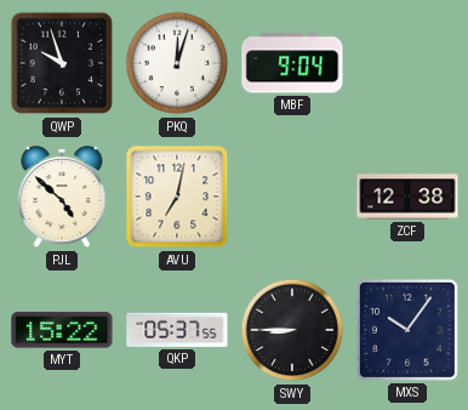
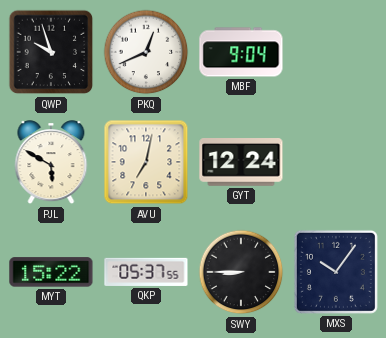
PKQ: 12:03 -> 12:41
PJL: 4:52 -> 5:50
GYT: none -> 12:24
ZCF: 12:38 -> none
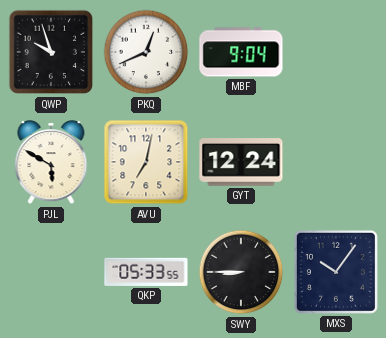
MYT: 15:22 -> none
QKP: 05:37 -> 05:33
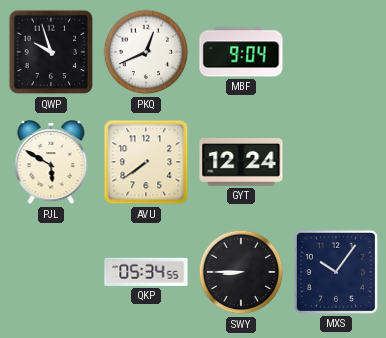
AVU: 7:02 -> 7:39
QKP: 05:33 -> 05:34
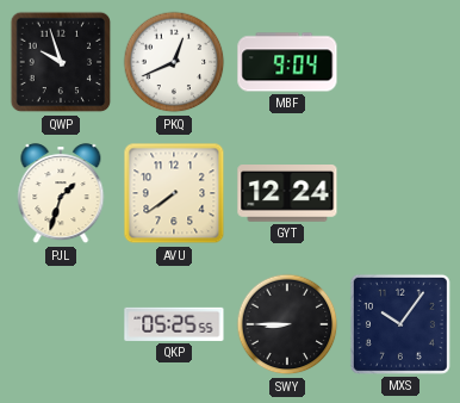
PJL: 5:50 -> 1:33
QKP: 05:34 -> 05:25
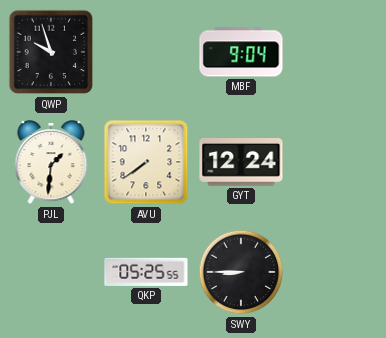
PKQ: 12:41 -> none
PJL: 1:33 -> 1:31
MXS: 10:06 -> none
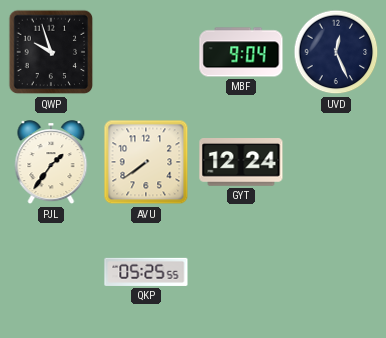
UVD: none -> 12:26
PJL: 1:31 -> 1:36
SWY: 8:45 -> none
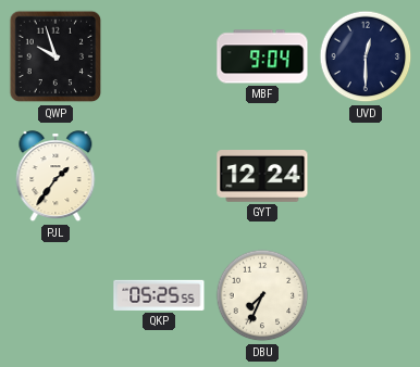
UVD: 12:26 -> 12:30
AVU: 7:39 -> none
DBU: none -> 7:34
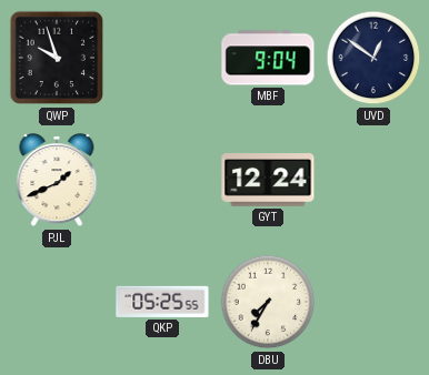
UVD: 12:30 -> 12:51
PJL: 1:36 -> 1:41
DBU: 7:34 -> 7:35
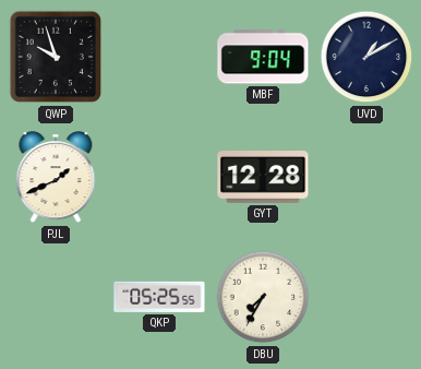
UVD: 12:51 -> 1:10
GYT: 12:24 -> 12:28
